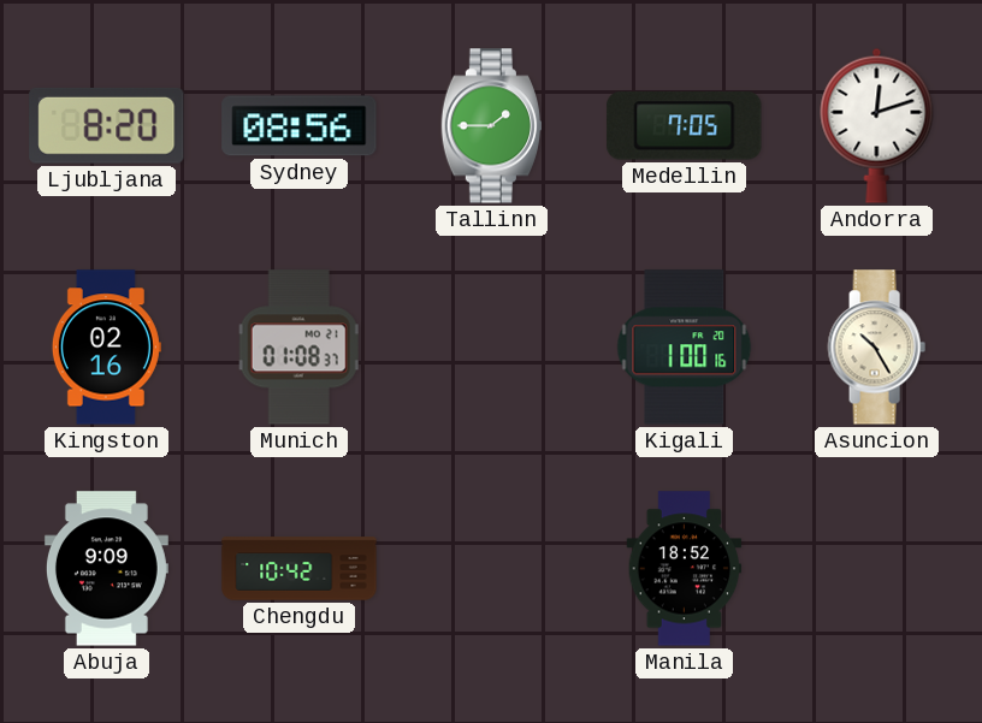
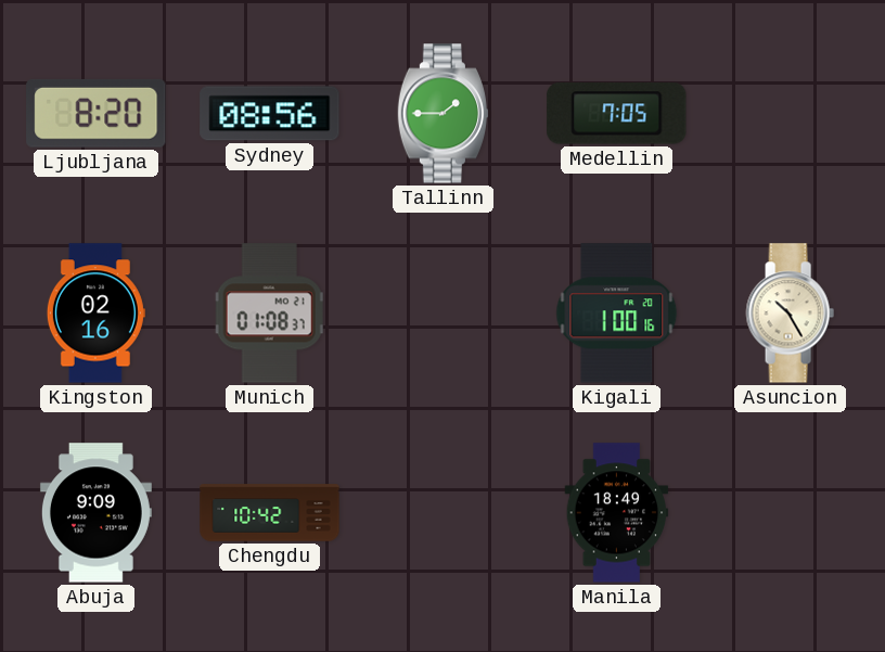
Andorra: 12:12 -> none
Manila: 18:52 -> 18:49
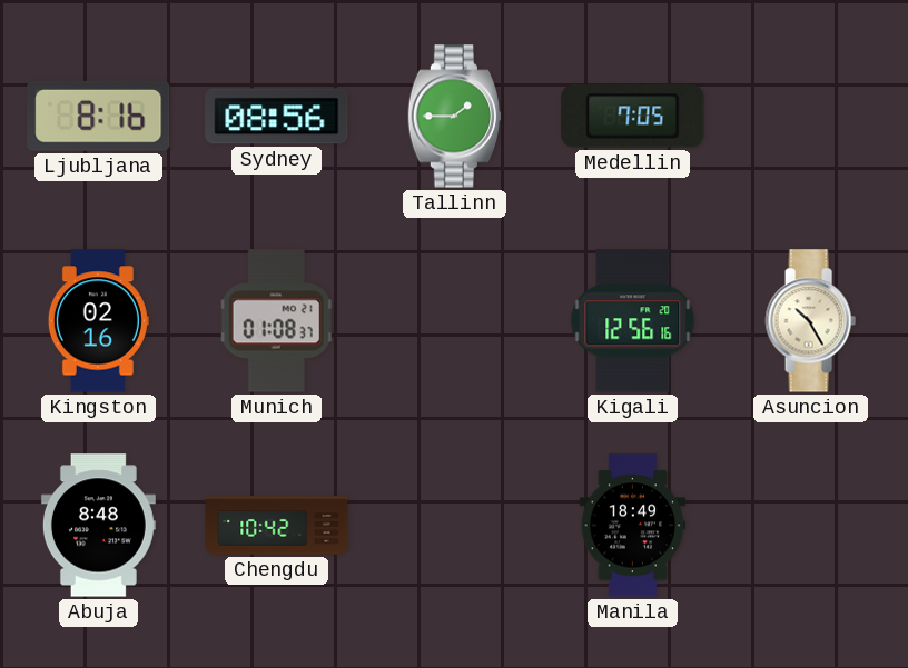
Ljubljana: 8:20 -> 8:16
Kigali: 1:00 -> 12:56
Abuja: 9:09 -> 8:48
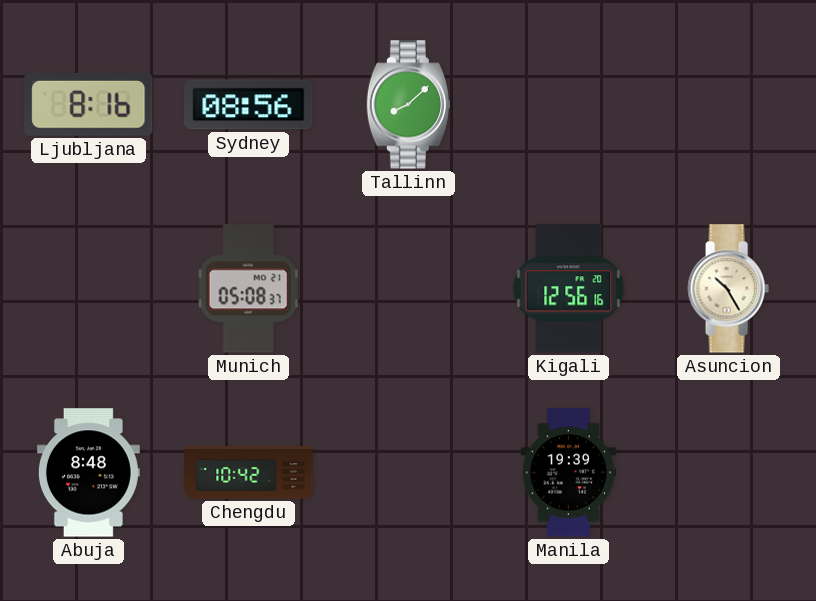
Tallinn: 1:45 -> 8:08
Medellin: 7:05 -> none
Kingston: 02:16 -> none
Munich: 01:08 -> 05:08
Manila: 18:49 -> 19:39
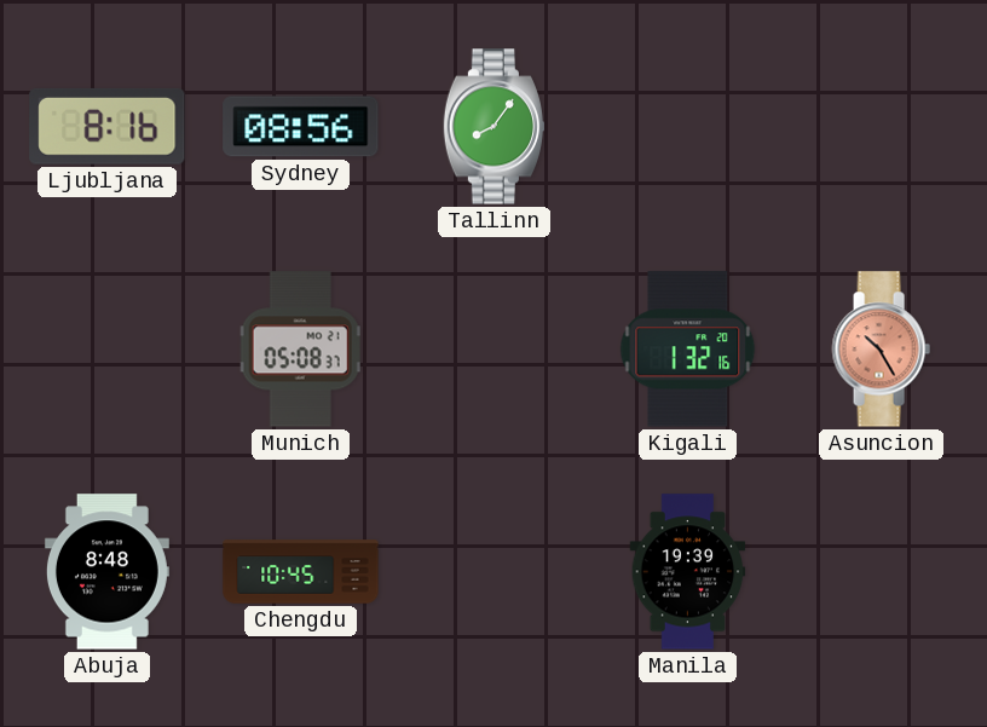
Tallinn: 8:08 -> 8:06
Kigali: 12:56 -> 1:32
Asuncion dial: cream -> salmon
Chengdu: 10:42 -> 10:45
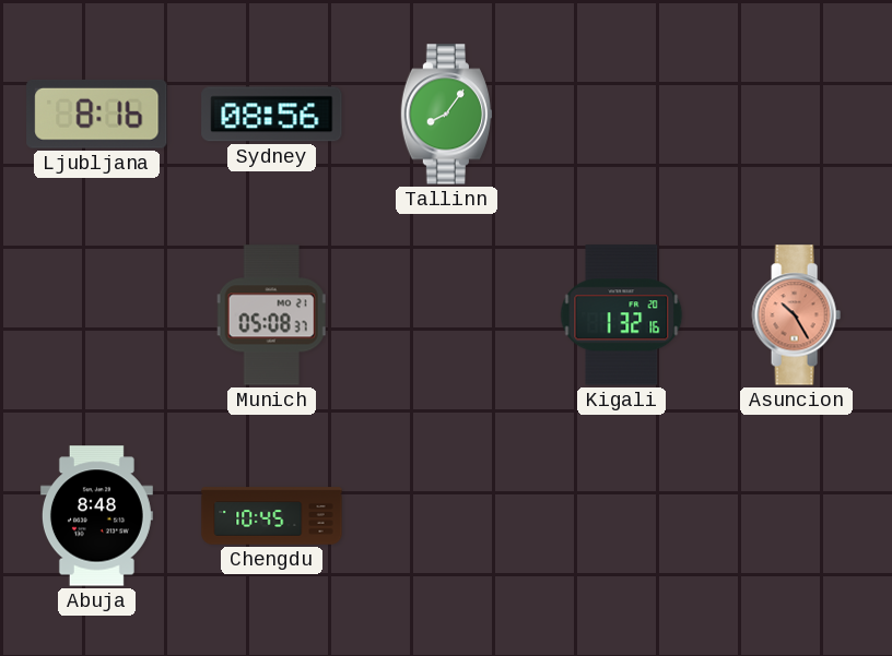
Manila: 19:39 -> none
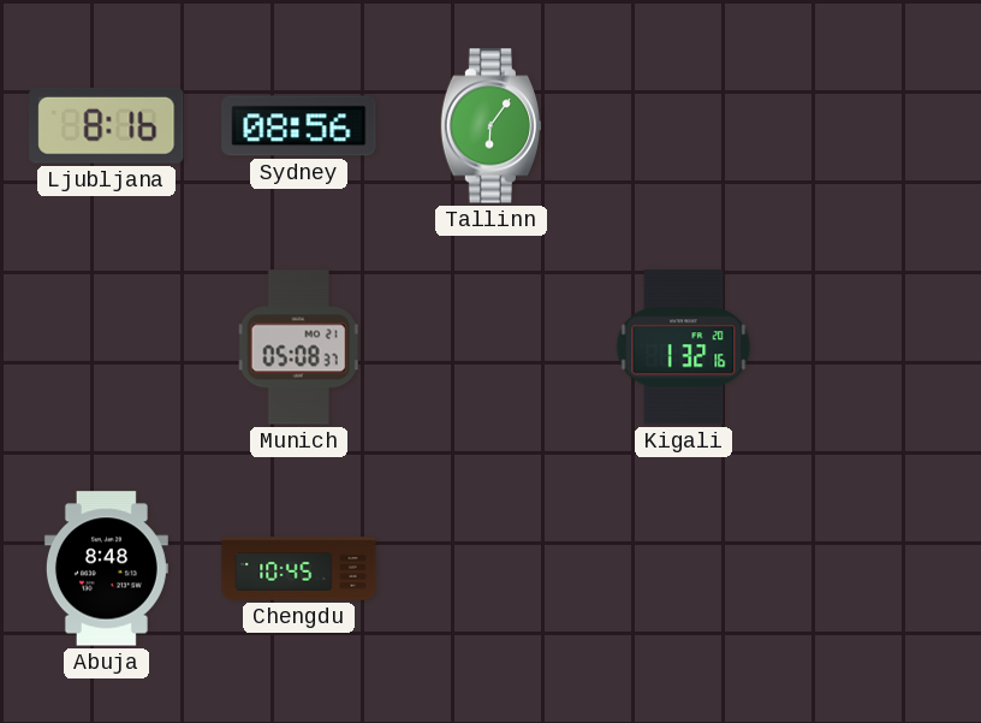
Tallinn: 8:06 -> 6:06
Asuncion: 10:25 -> none
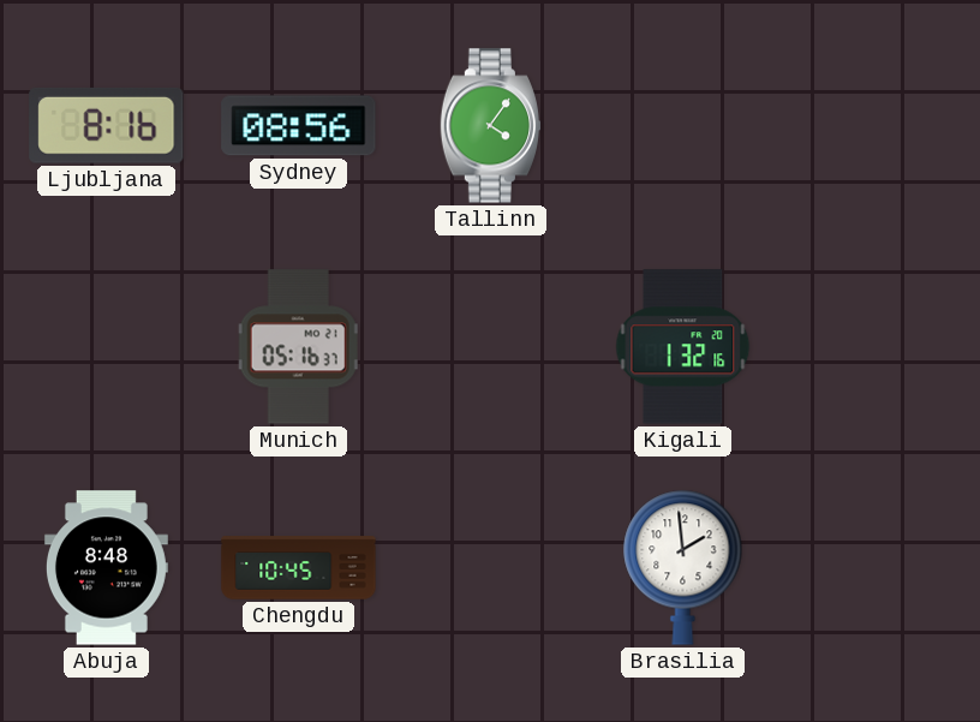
Tallinn: 6:06 -> 4:06
Munich: 05:08 -> 05:16
Brasilia: none -> 1:59
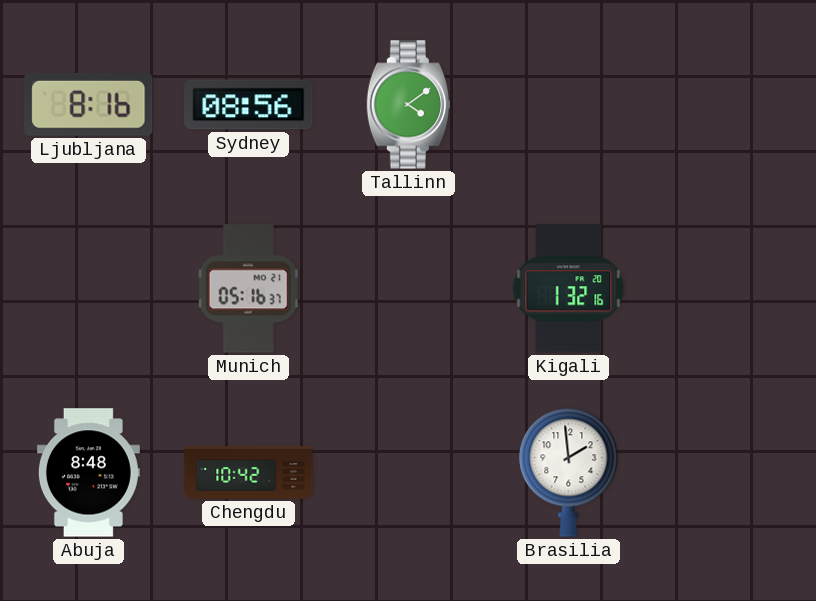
Tallinn: 4:06 -> 4:09
Chengdu: 10:45 -> 10:42
